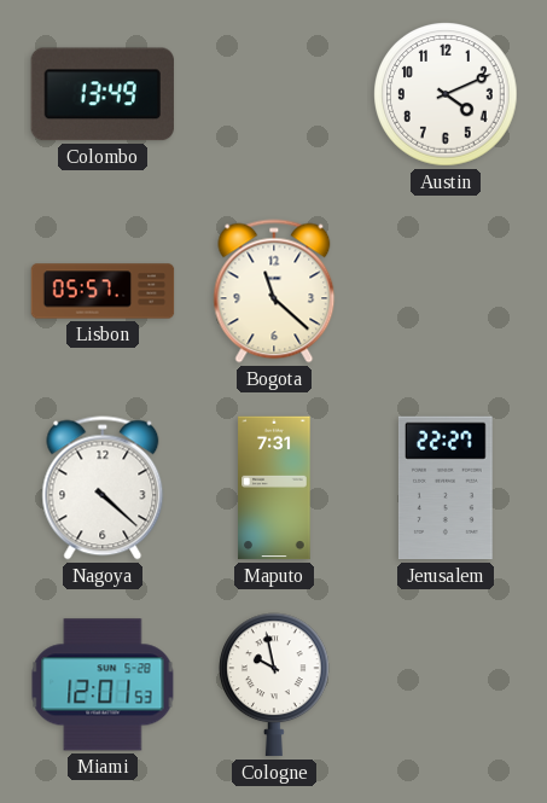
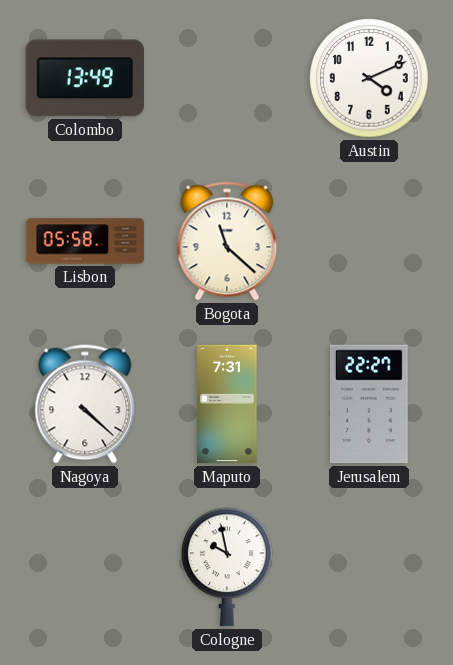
Lisbon: 05:57 -> 05:58
Miami: 12:01 -> none
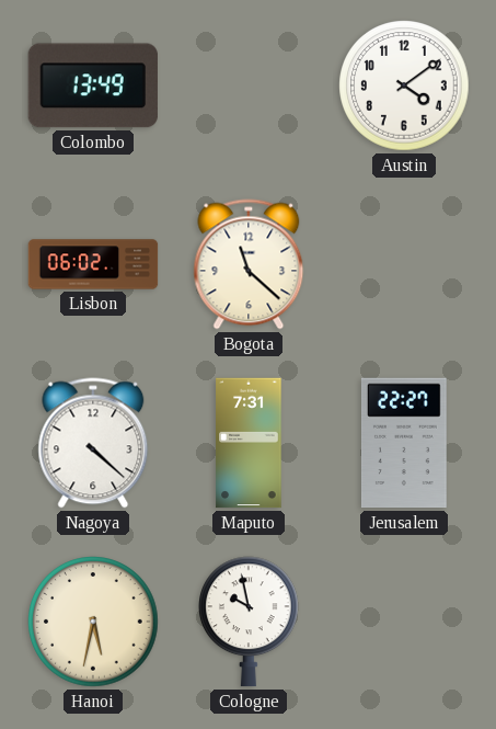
Austin: 4:11 -> 4:09
Lisbon: 05:58 -> 06:02
Hanoi: none -> 5:32
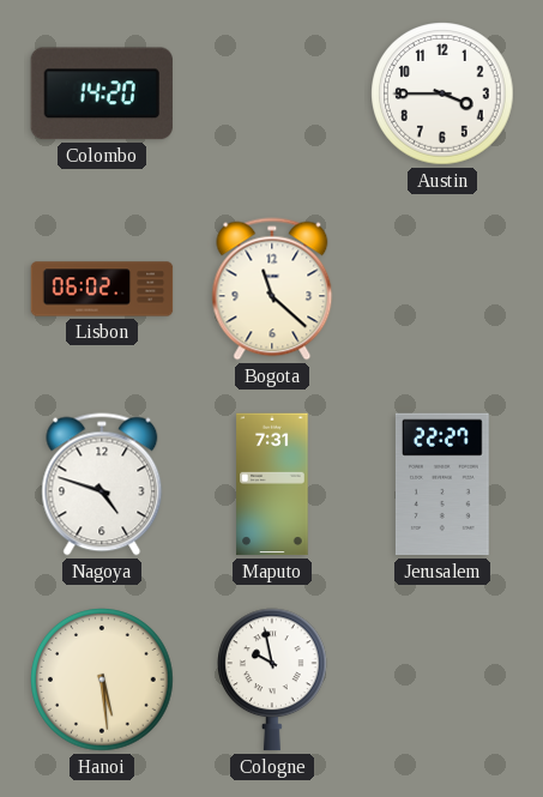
Colombo: 13:49 -> 14:20
Austin: 4:09 -> 3:45
Nagoya: 4:22 -> 4:48
Hanoi: 5:32 -> 5:29
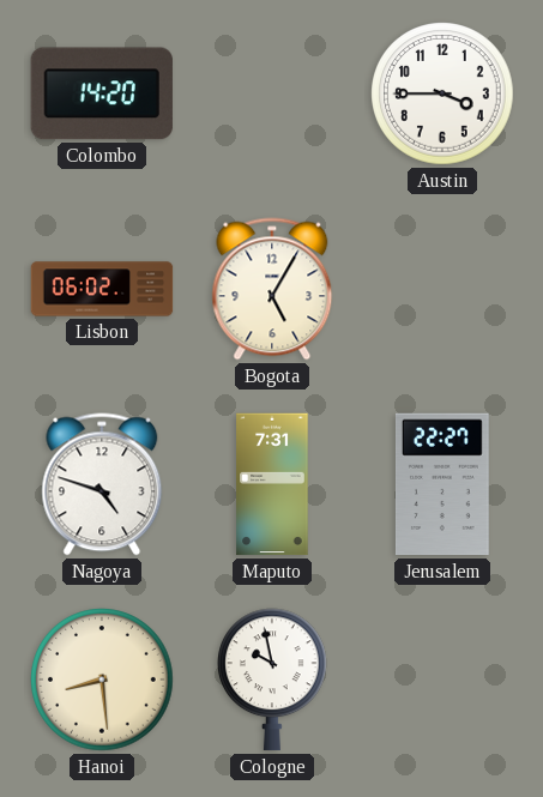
Bogota: 11:22 -> 5:05
Hanoi: 5:29 -> 8:29
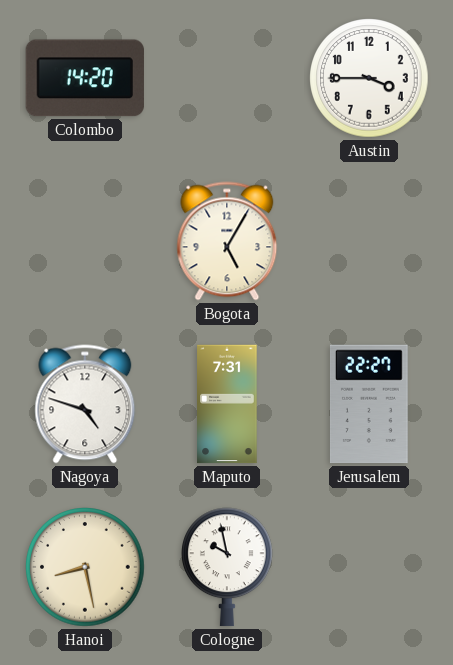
Lisbon: 06:02 -> none
Hanoi: 8:29 -> 8:28
